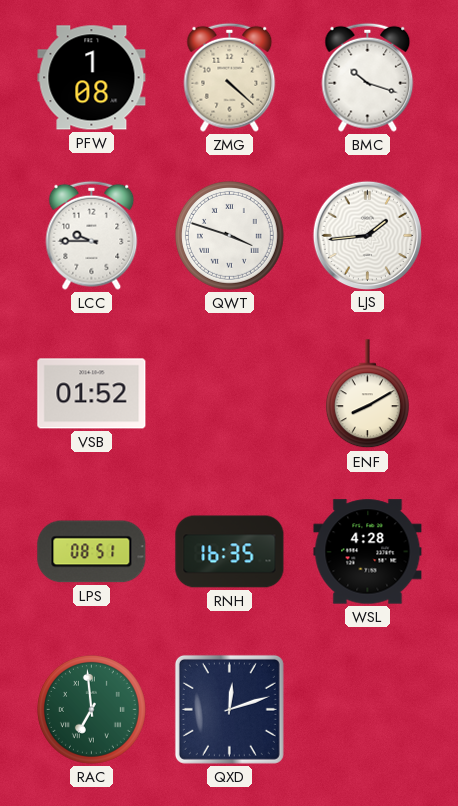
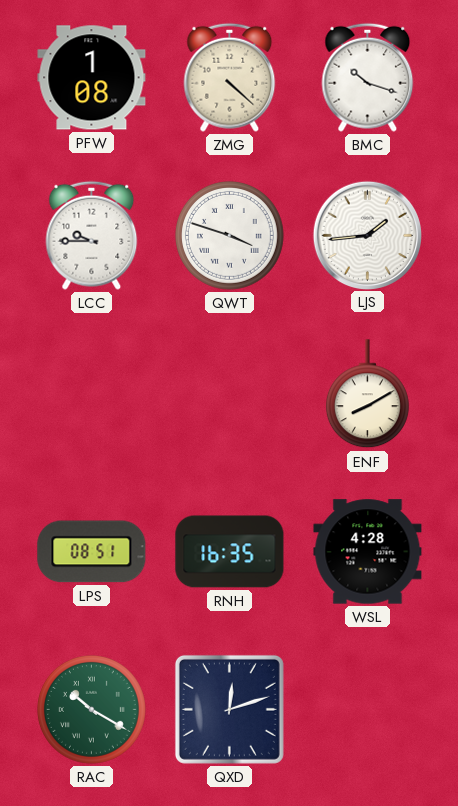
VSB: 01:52 -> none
RAC: 6:59 -> 10:20
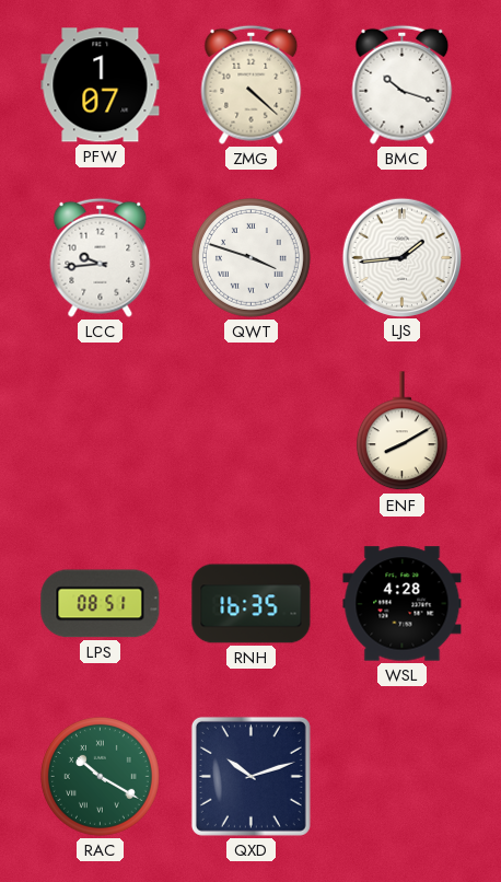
PFW: 1:08 -> 1:07
LCC: 9:45 -> 9:44
QXD: 12:12 -> 10:12
